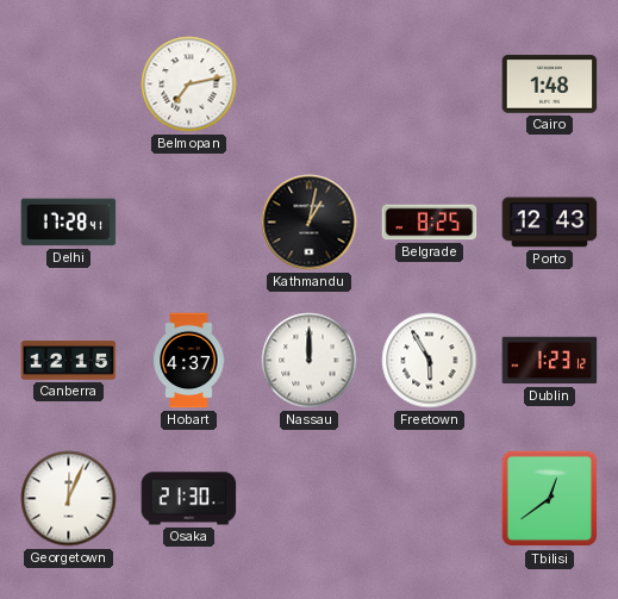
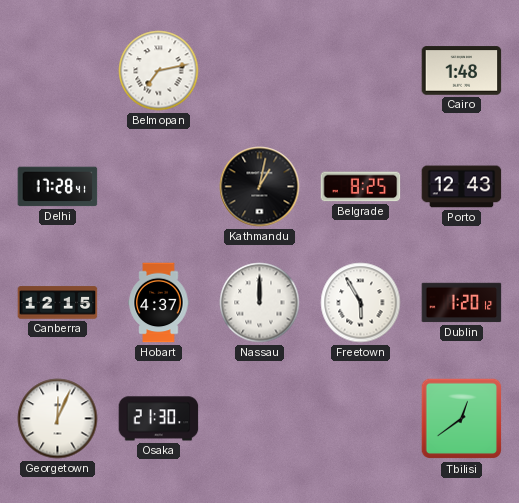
Dublin: 1:23 -> 1:20
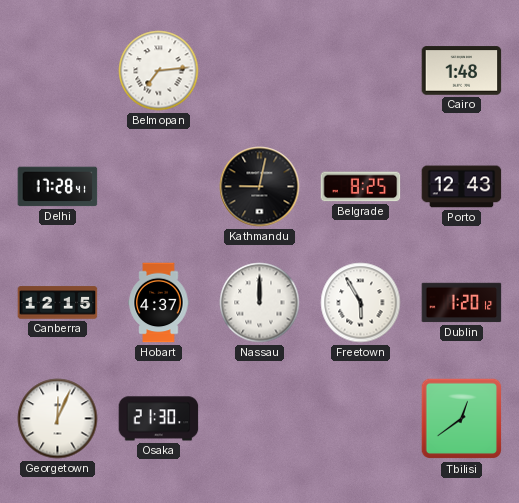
Belmopan: 7:13 -> 7:14
Kathmandu: 1:02 -> 9:02
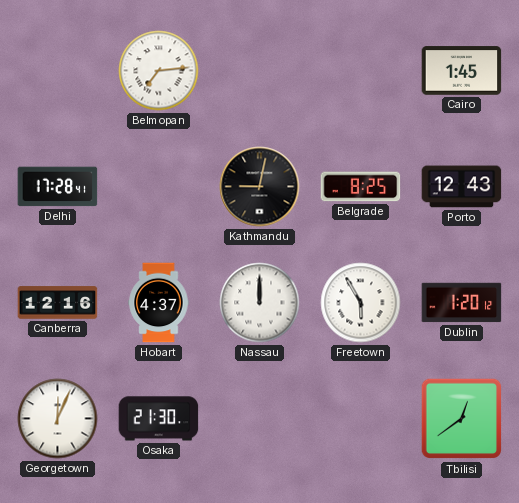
Cairo: 1:48 -> 1:45
Canberra: 12:15 -> 12:16
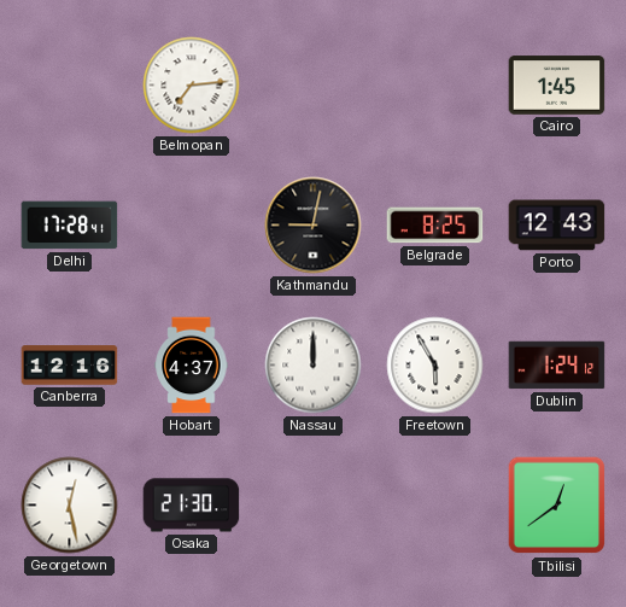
Dublin: 1:20 -> 1:24
Georgetown: 12:04 -> 12:28
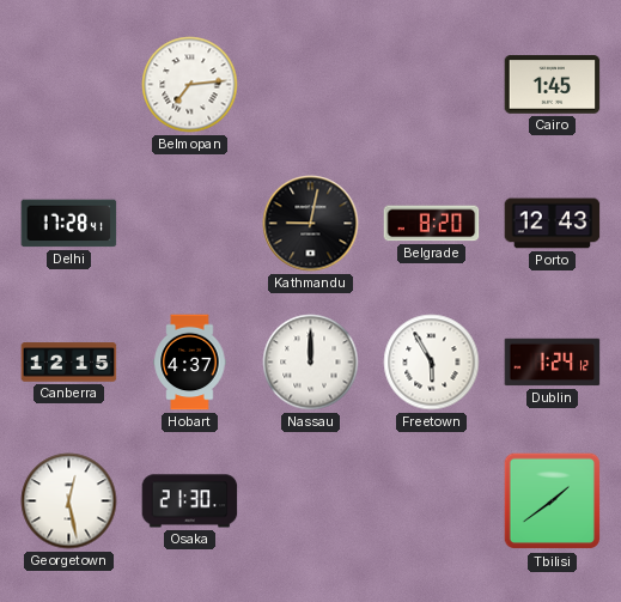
Belgrade: 8:25 -> 8:20
Canberra: 12:16 -> 12:15
Tbilisi: 12:39 -> 1:39
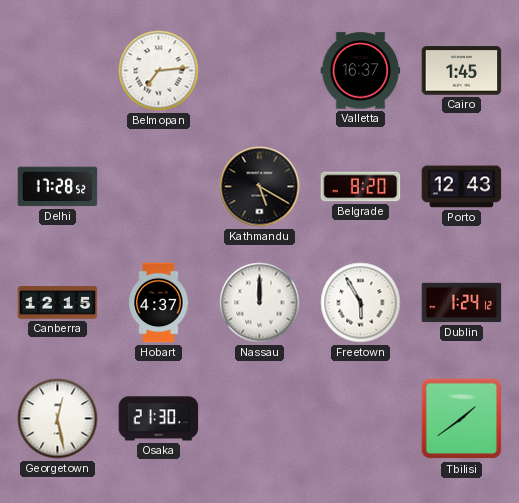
Valletta: none -> 16:37
Delhi: 17:28:41 -> 17:28:52
Kathmandu: 9:02 -> 5:20
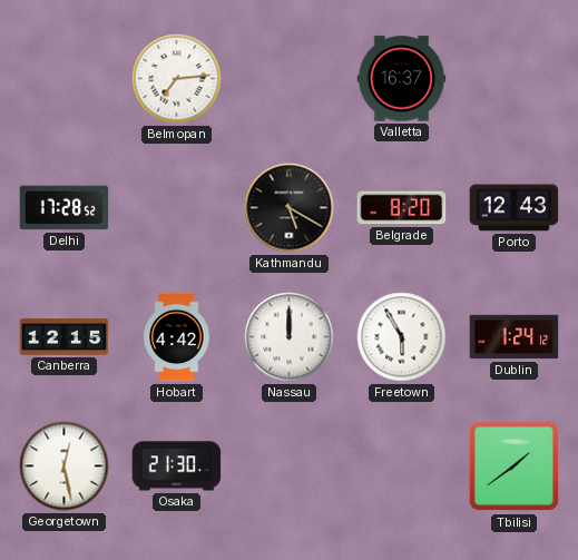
Cairo: 1:45 -> none
Hobart: 4:37 -> 4:42
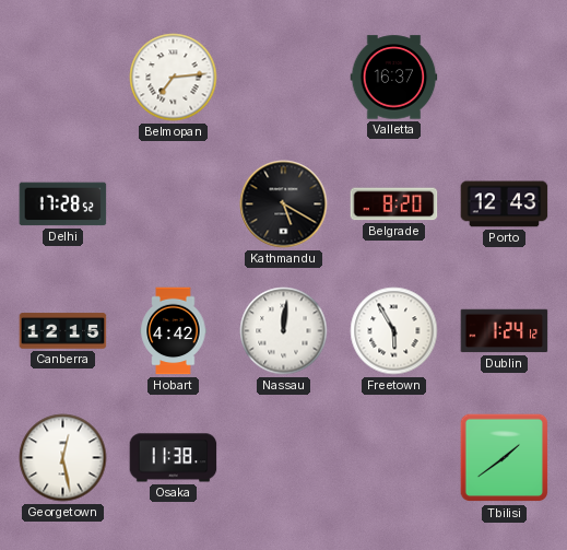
Nassau: 12:00 -> 12:01
Osaka: 21:30 -> 11:38
